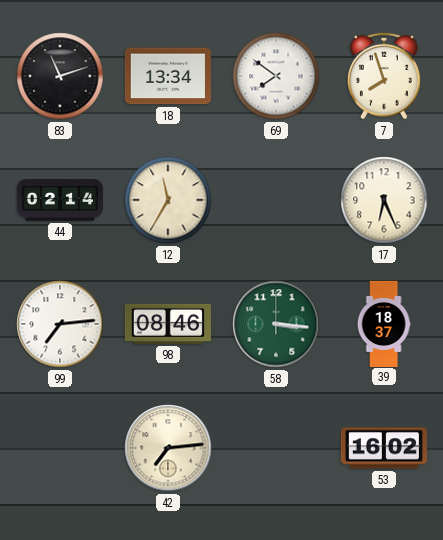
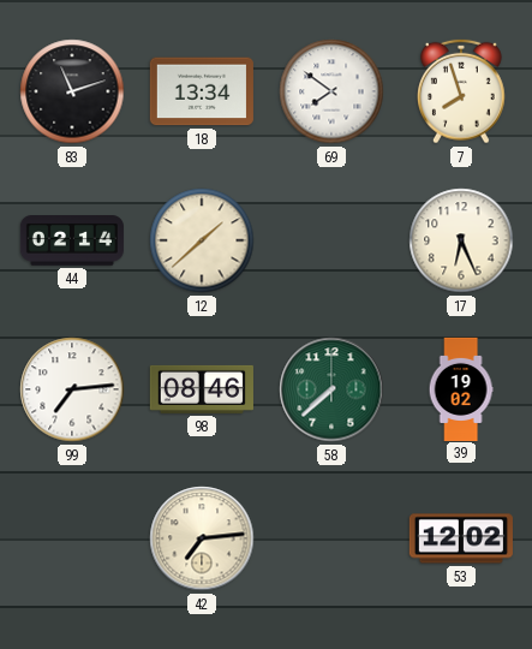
12: 11:35 -> 1:38
58: 3:16 -> 7:38
39: 18:37 -> 19:02
53: 16:02 -> 12:02
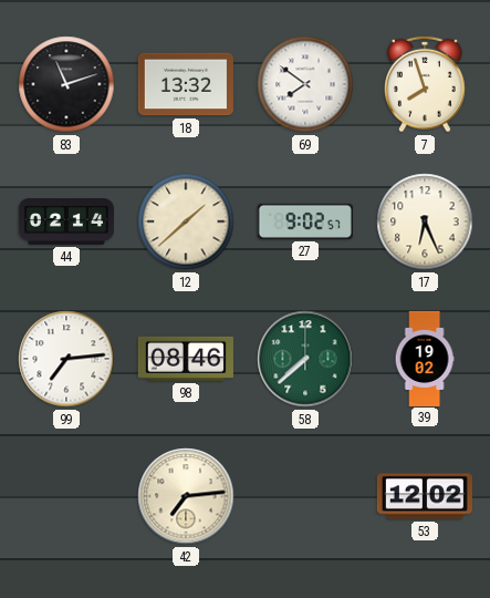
18: 13:34 -> 13:32
27: none -> 9:02
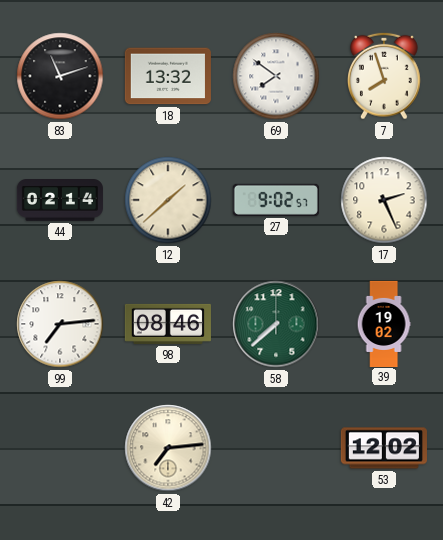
17: 6:26 -> 2:26
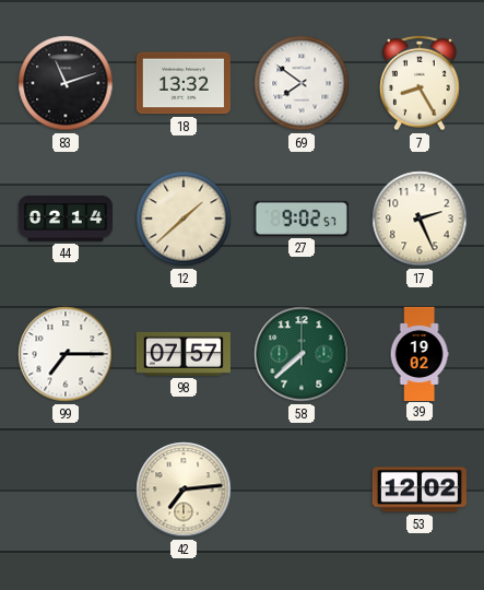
7: 7:57 -> 8:25
99: 7:14 -> 7:15
98: 08:46 -> 07:57
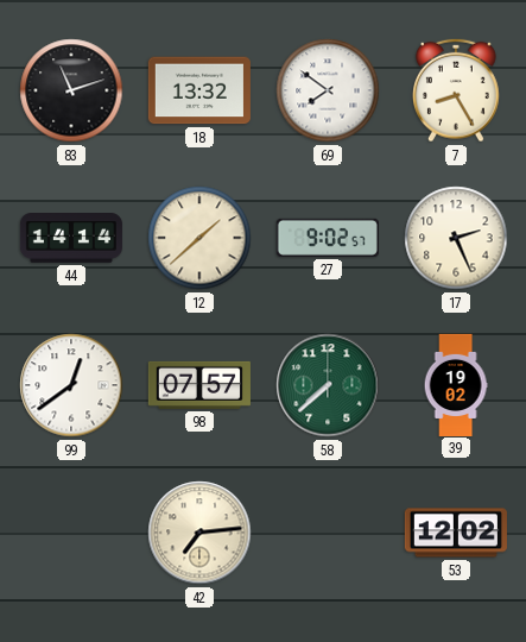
44: 02:14 -> 14:14
99: 7:15 -> 12:39
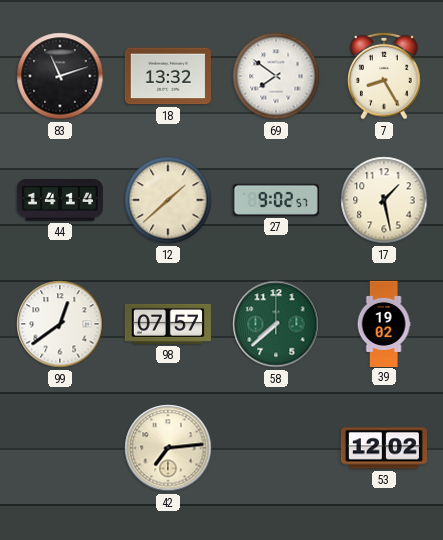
17: 2:26 -> 1:28
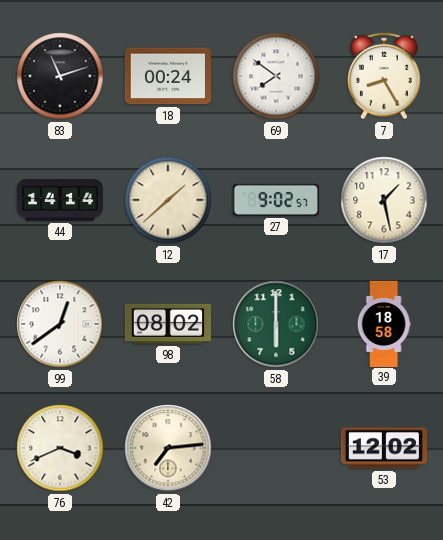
18: 13:32 -> 00:24
98: 07:57 -> 08:02
58: 7:38 -> 6:00
39: 19:02 -> 18:58
76: none -> 3:41
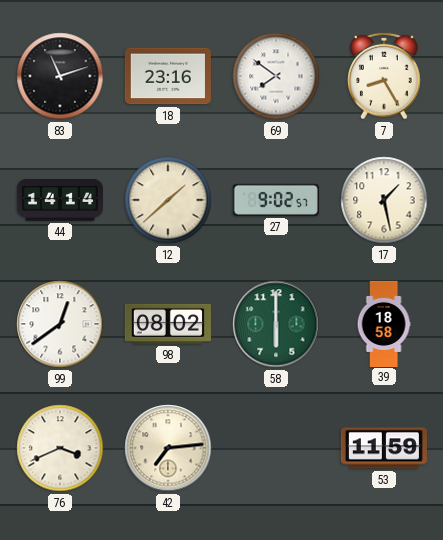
18: 00:24 -> 23:16
53: 12:02 -> 11:59
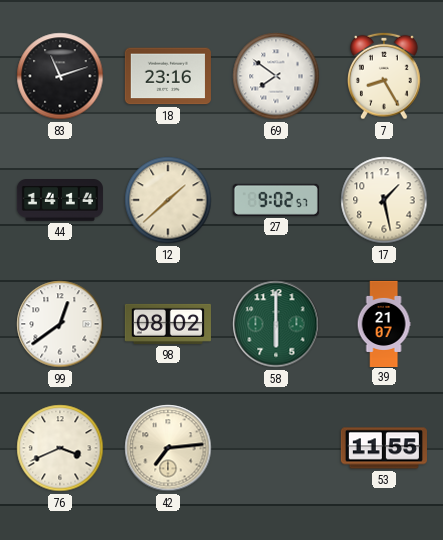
39: 18:58 -> 21:07
53: 11:59 -> 11:55
